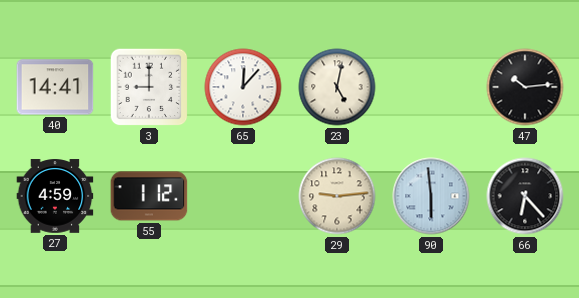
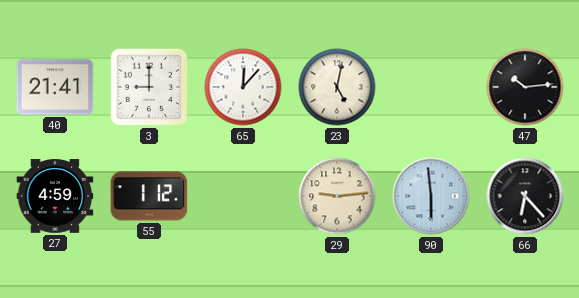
40: 14:41 -> 21:41
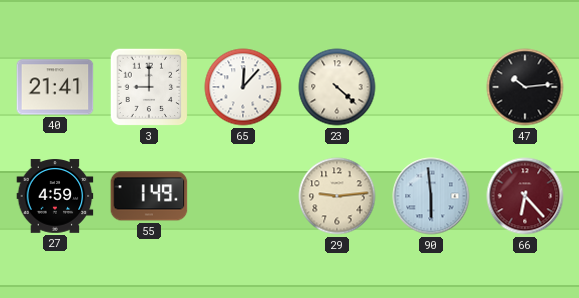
23: 5:02 -> 4:22
55: 1:12 -> 1:49
66 dial: black -> burgundy
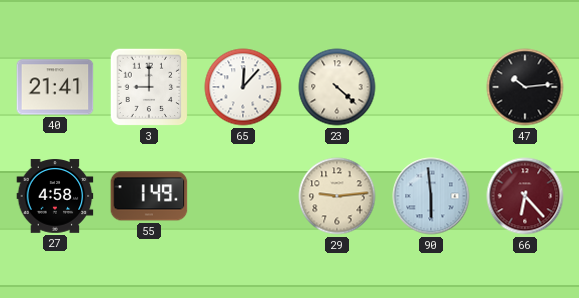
27: 4:59 -> 4:58
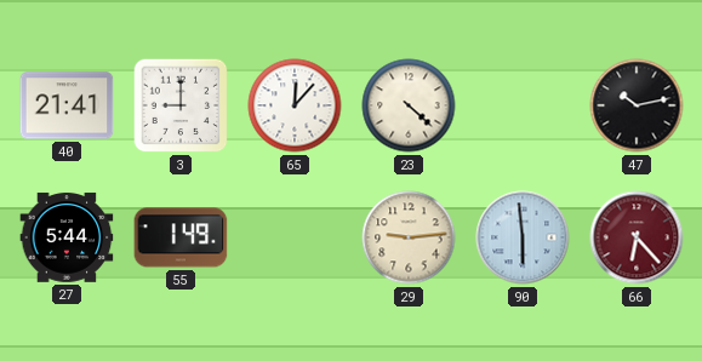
47: 10:14 -> 10:13
27: 4:58 -> 5:44
